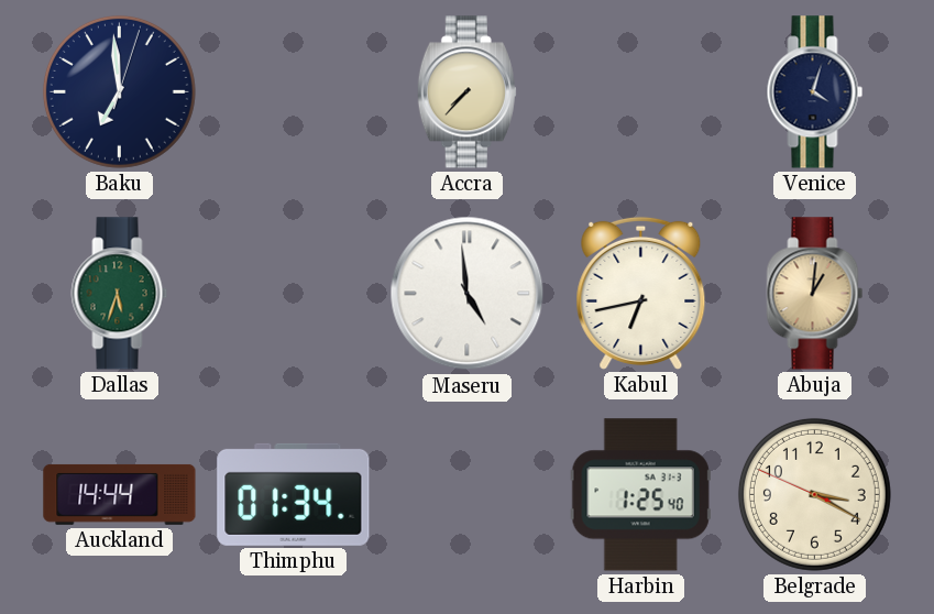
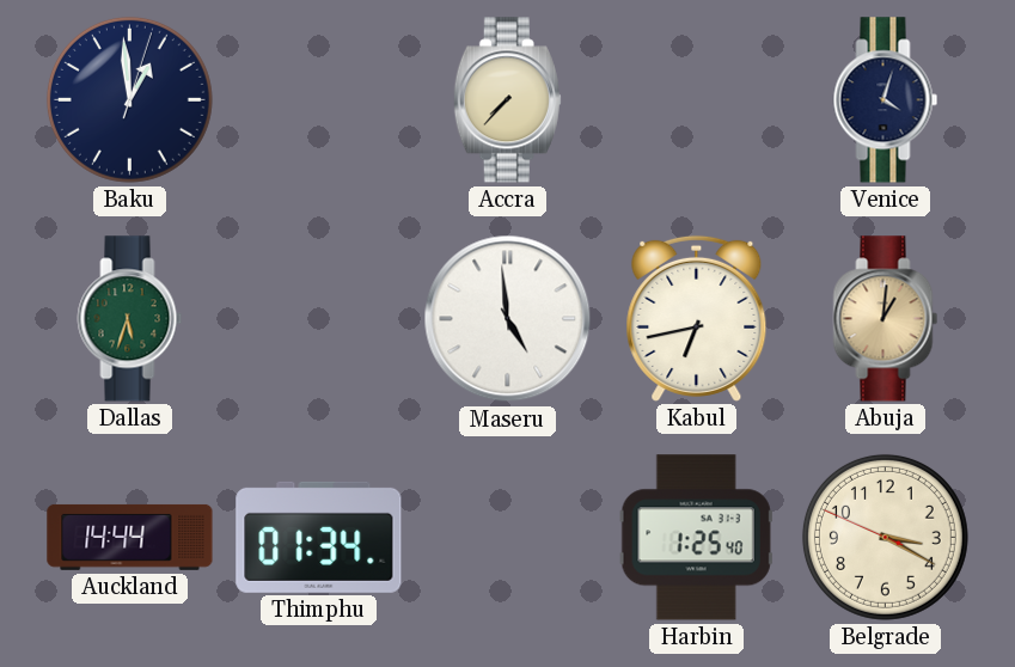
Baku: 6:59 -> 12:59
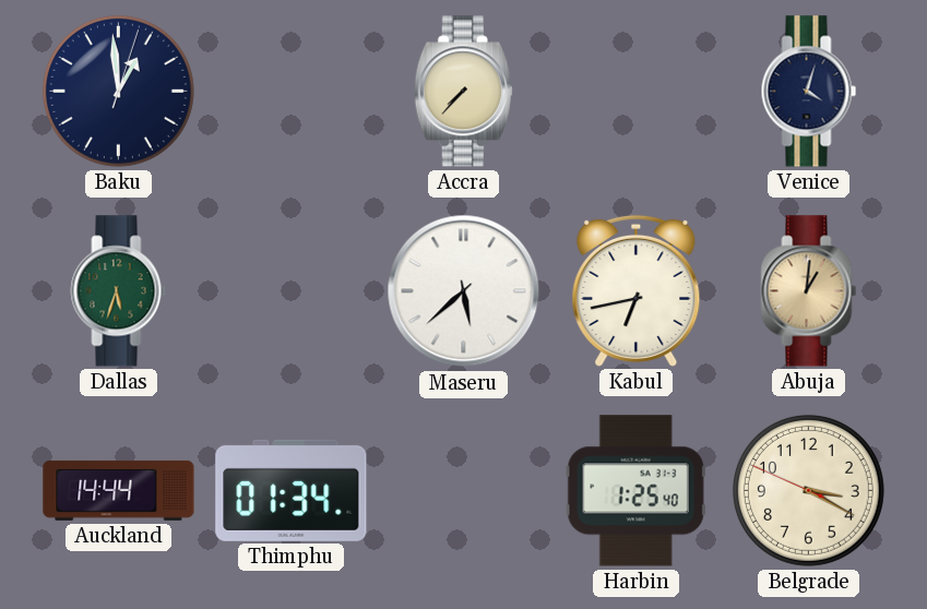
Maseru: 4:59 -> 5:38
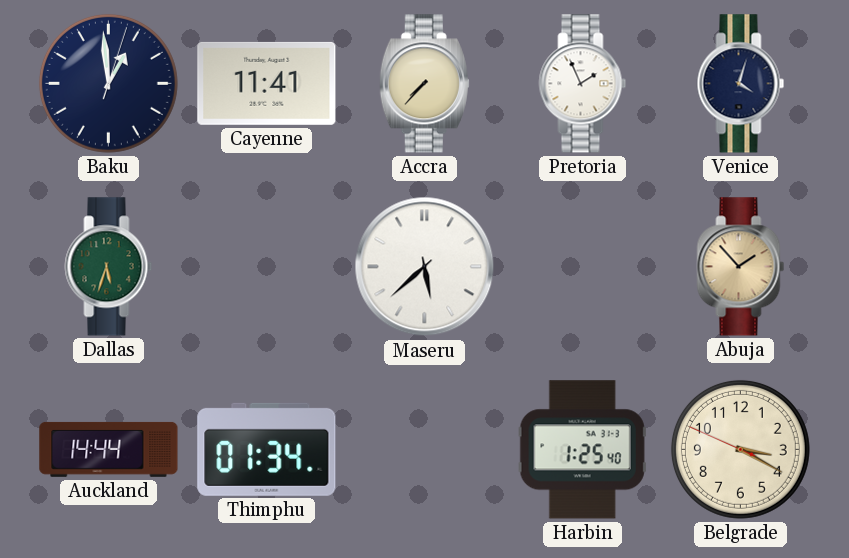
Cayenne: none -> 11:41
Pretoria: none -> 1:56
Kabul: 6:43 -> none
Abuja: 1:01 -> 1:53
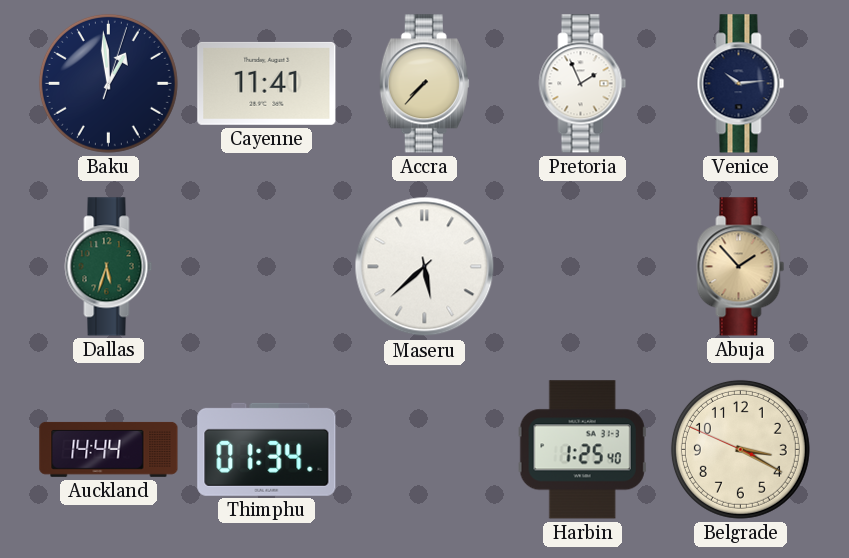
Venice: 4:03 -> 10:14
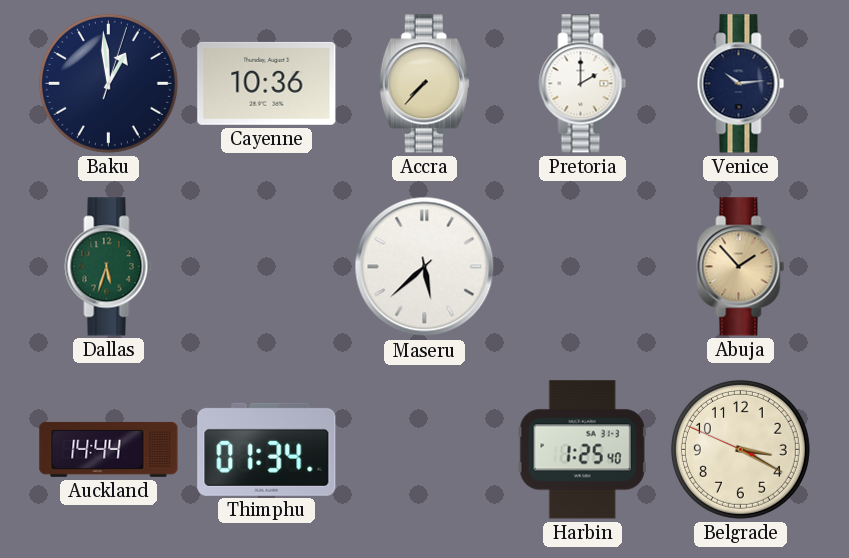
Cayenne: 11:41 -> 10:36
Pretoria: 1:56 -> 2:00
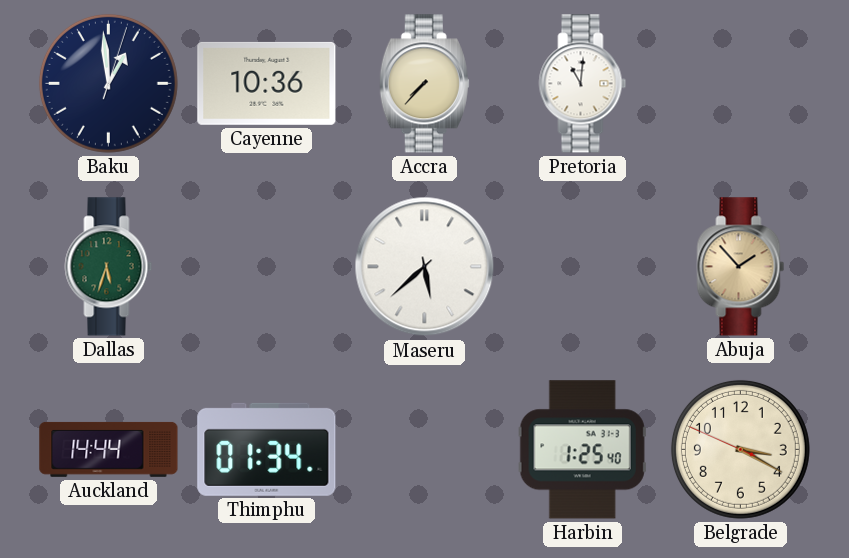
Pretoria: 2:00 -> 11:01
Venice: 10:14 -> none
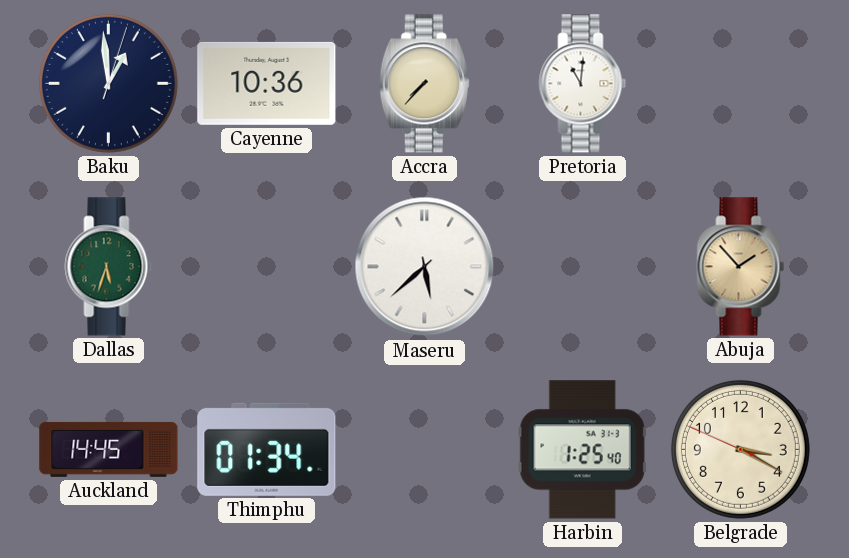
Auckland: 14:44 -> 14:45
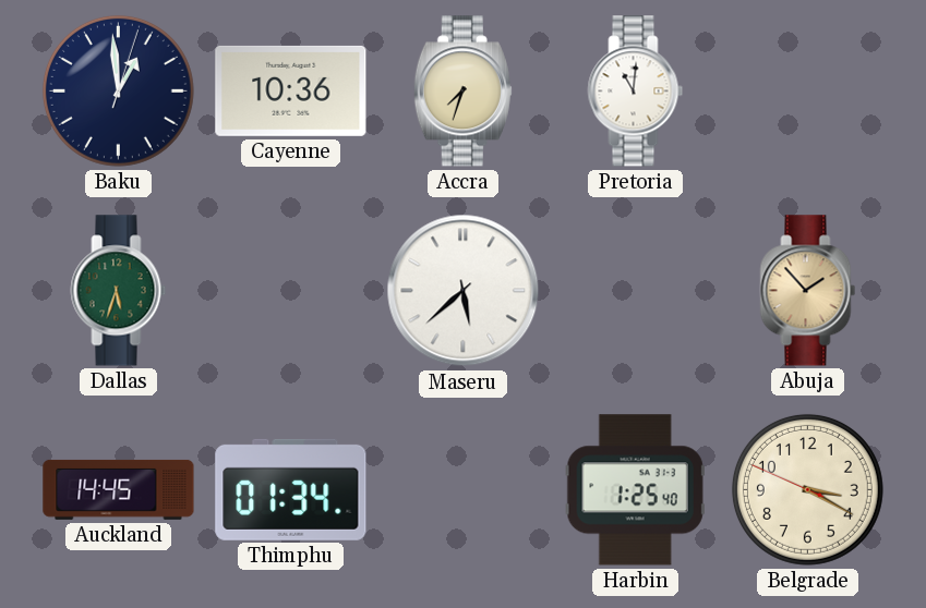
Accra: 7:37 -> 7:33
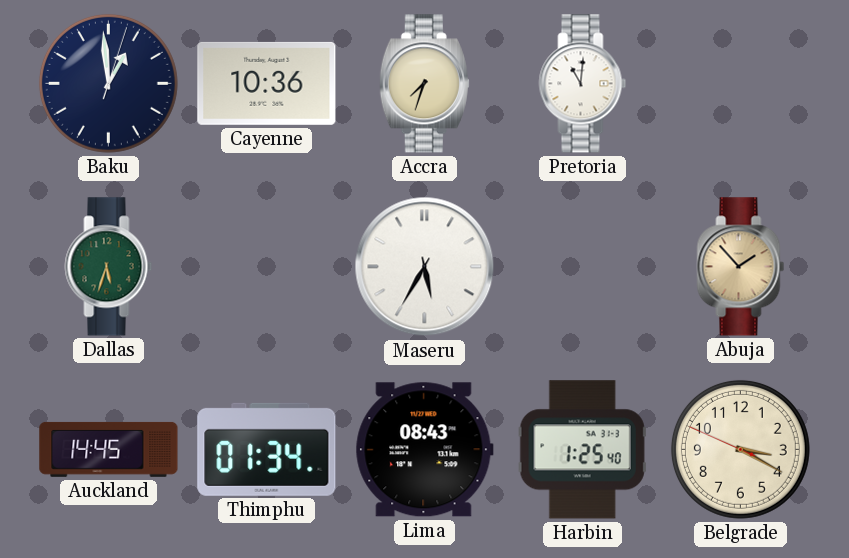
Maseru: 5:38 -> 5:35
Lima: none -> 08:43
